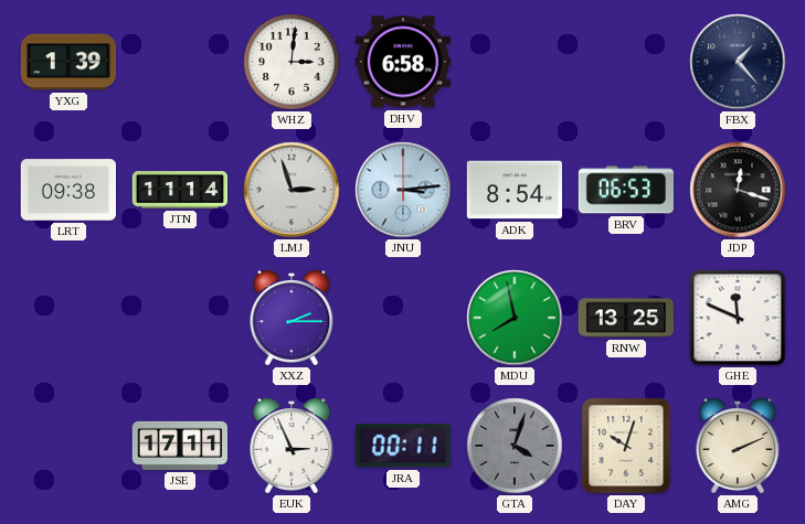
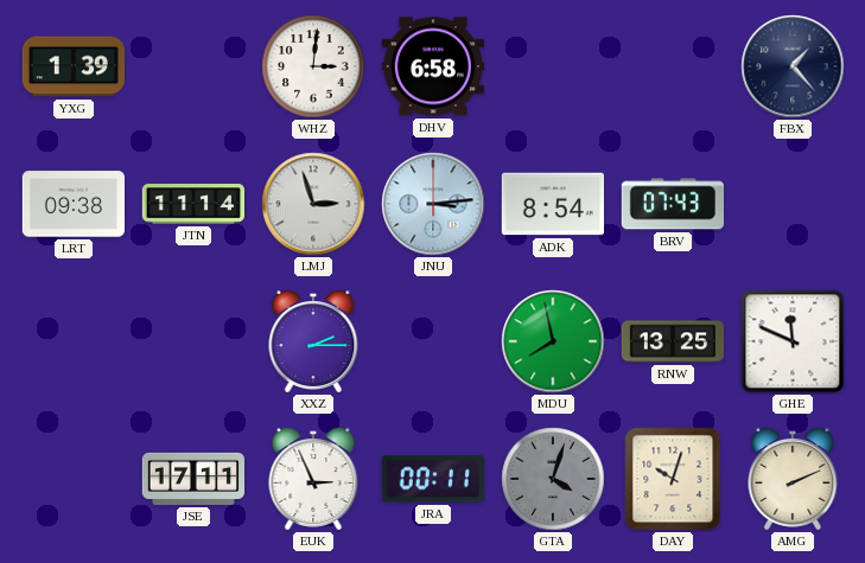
BRV: 06:53 -> 07:43
JDP: 12:18 -> none
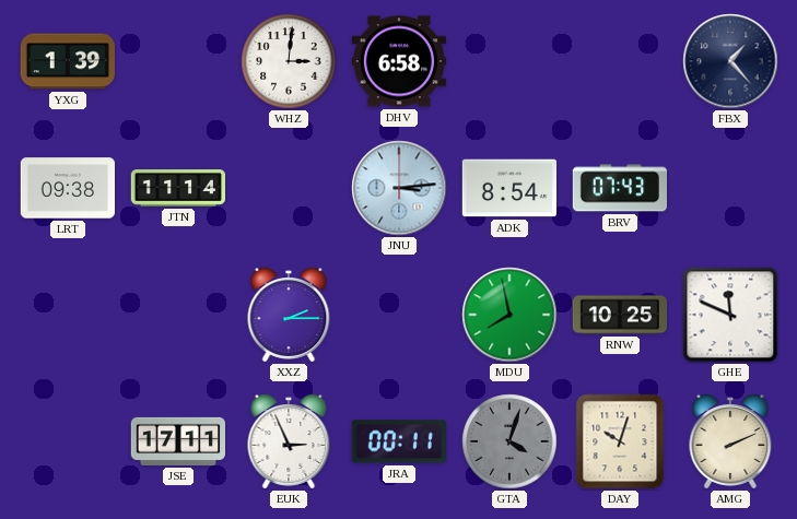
LMJ: 2:57 -> none
RNW: 13:25 -> 10:25
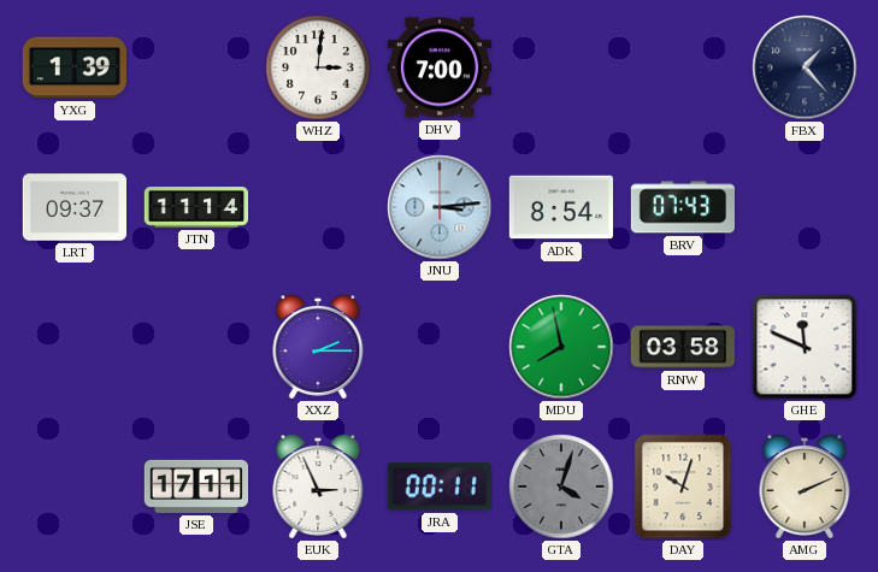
DHV: 6:58 -> 7:00
LRT: 09:38 -> 09:37
RNW: 10:25 -> 03:58
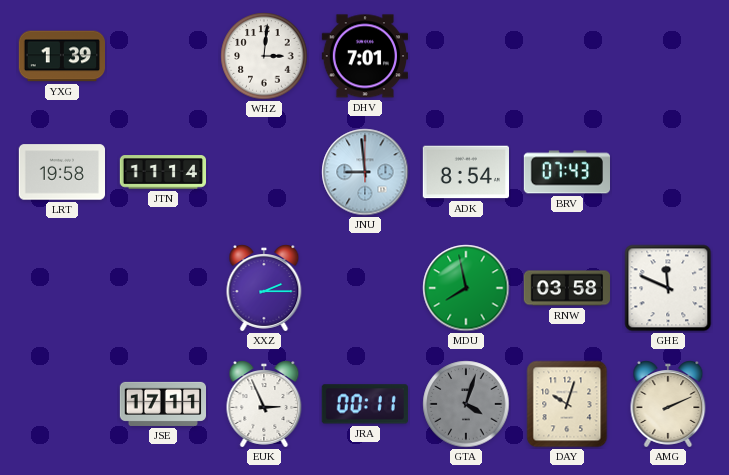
DHV: 7:00 -> 7:01
FBX: 1:23 -> none
LRT: 09:37 -> 19:58
JNU: 3:14 -> 8:59
